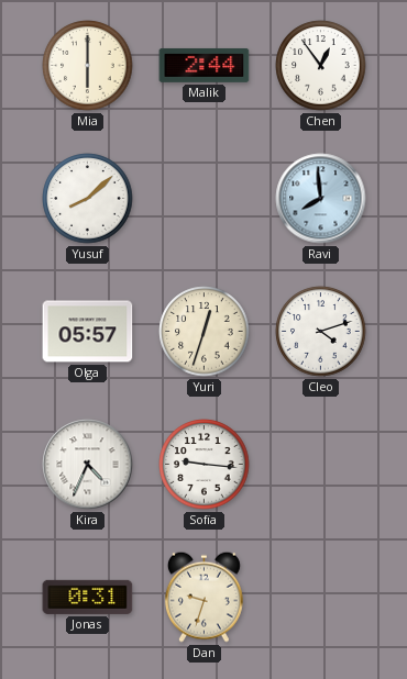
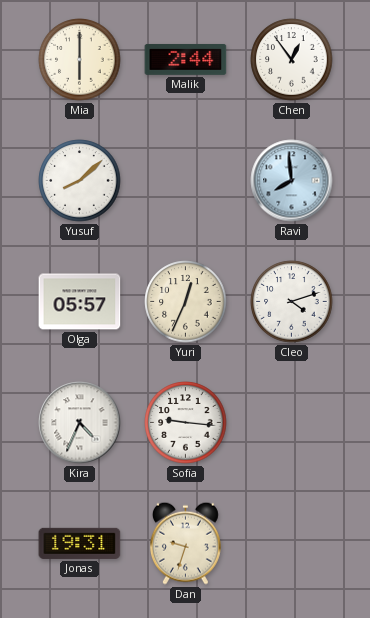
Yuri: 12:33 -> 12:34
Jonas: 0:31 -> 19:31
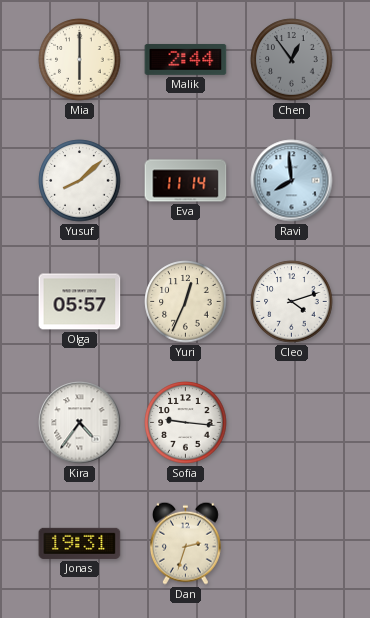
Chen dial: white -> grey
Eva: none -> 11:14
Kira: 4:34 -> 4:36
Dan: 9:33 -> 2:33
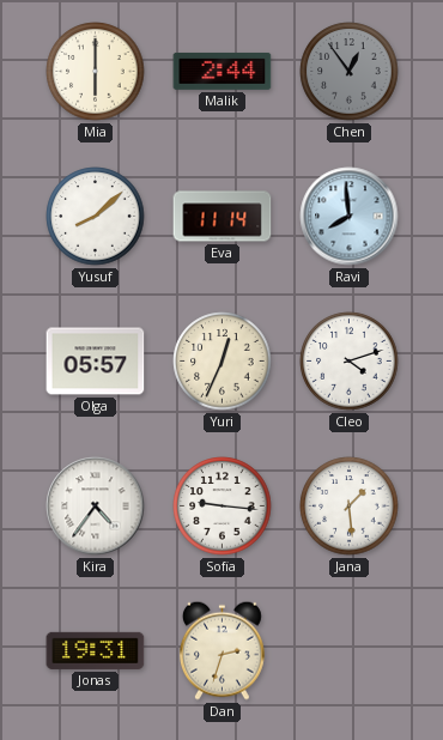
Jana: none -> 1:29
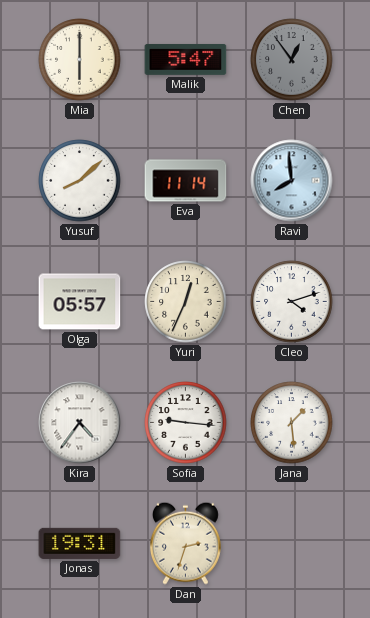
Malik: 2:44 -> 5:47
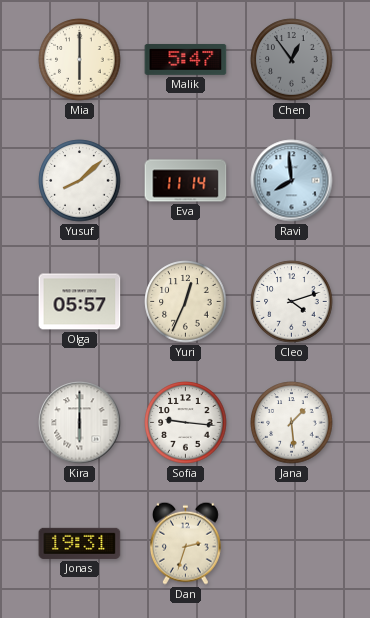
Kira: 4:36 -> 6:00
